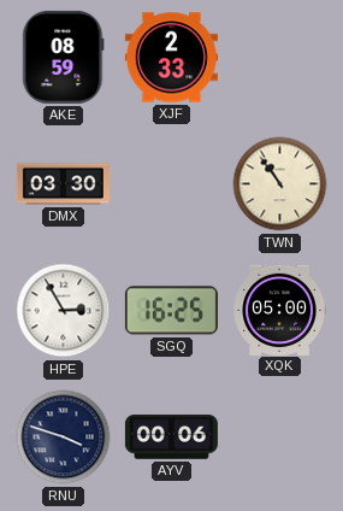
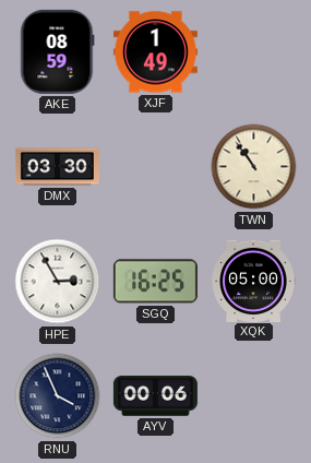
XJF: 2:33 -> 1:49
RNU: 3:48 -> 3:56
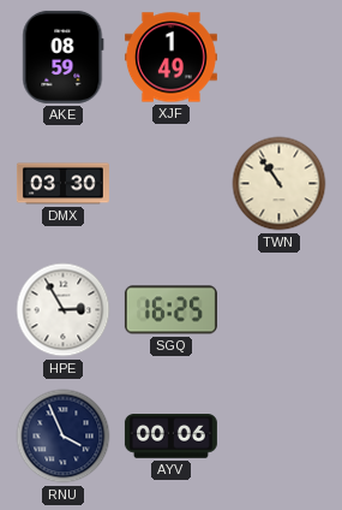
XQK: 05:00 -> none
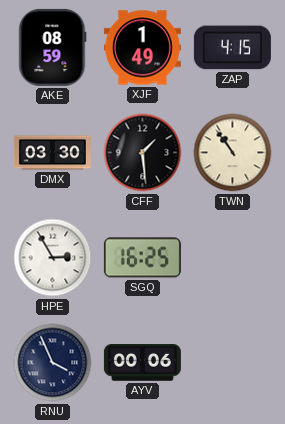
ZAP: none -> 4:15
CFF: none -> 1:29
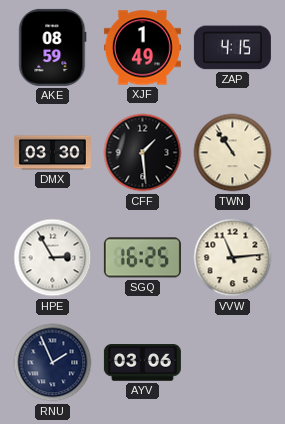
VVW: none -> 11:14
RNU: 3:56 -> 1:56
AYV: 00:06 -> 03:06
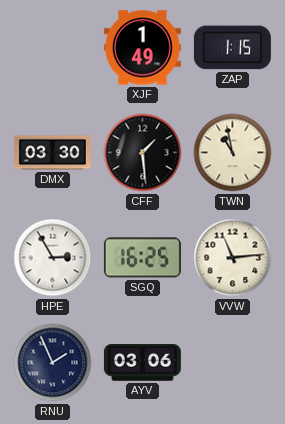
AKE: 08:59 -> none
ZAP: 4:15 -> 1:15
TWN: 10:54 -> 10:58
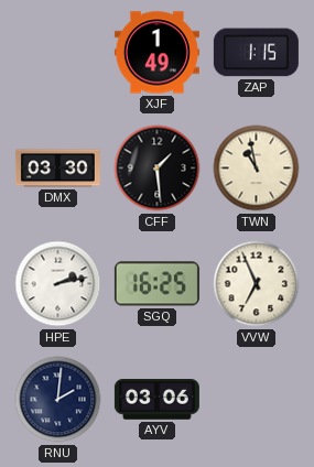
HPE: 2:55 -> 2:13
VVW: 11:14 -> 6:56
RNU: 1:56 -> 2:01
